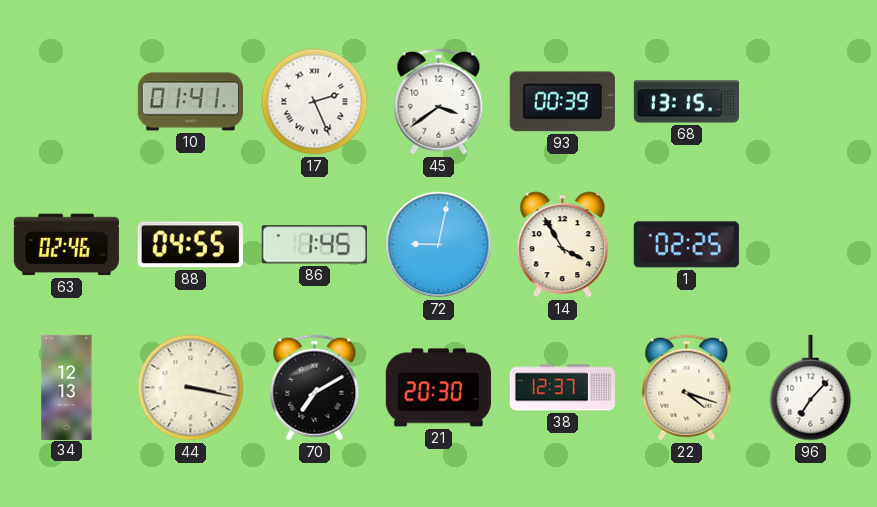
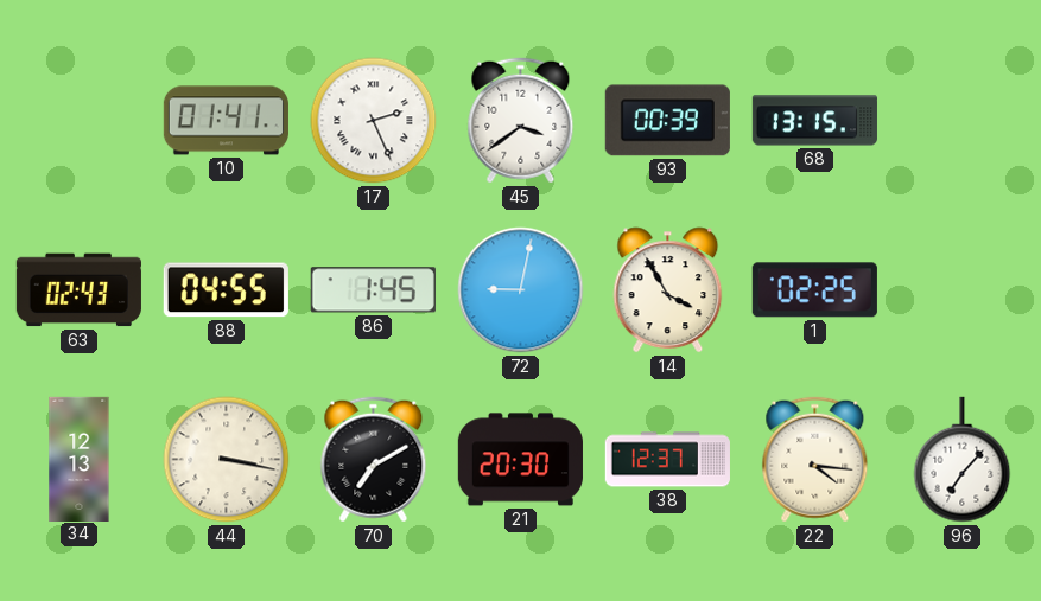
63: 02:46 -> 02:43
22: 4:18 -> 4:16
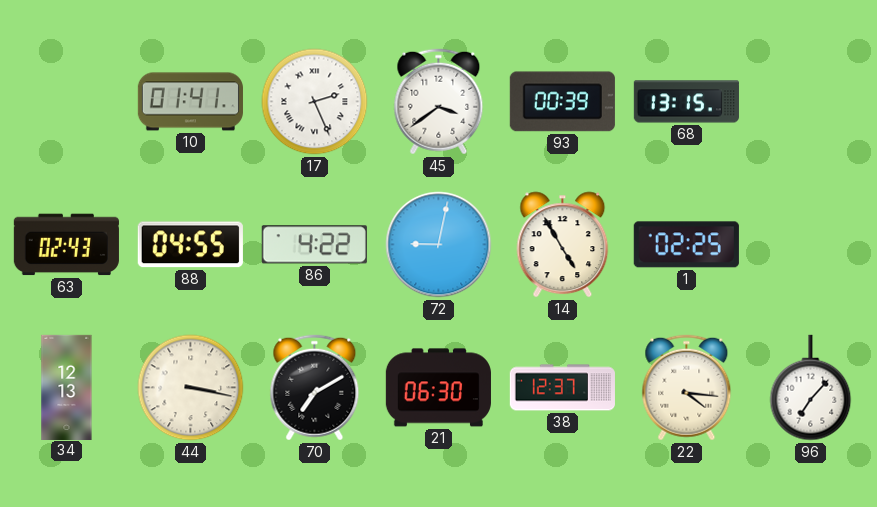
86: 1:45 -> 4:22
14: 3:55 -> 4:55
21: 20:30 -> 06:30
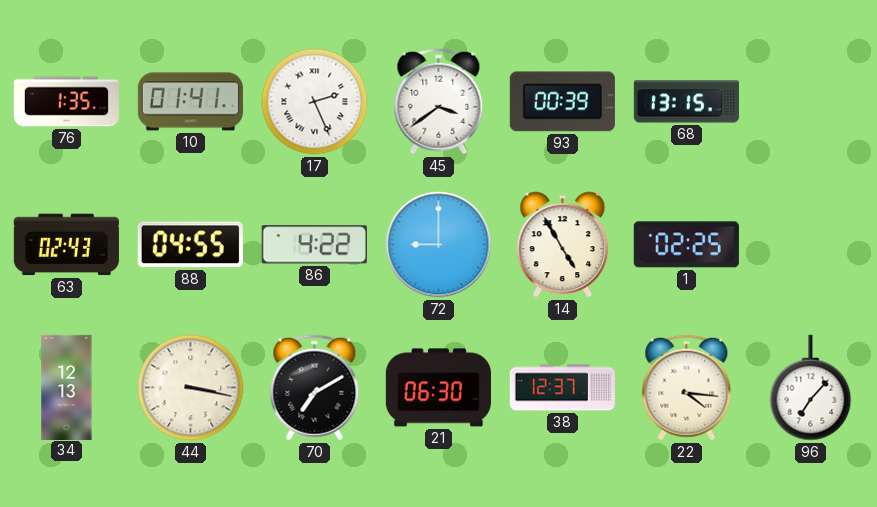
76: none -> 1:35
72: 9:02 -> 9:00
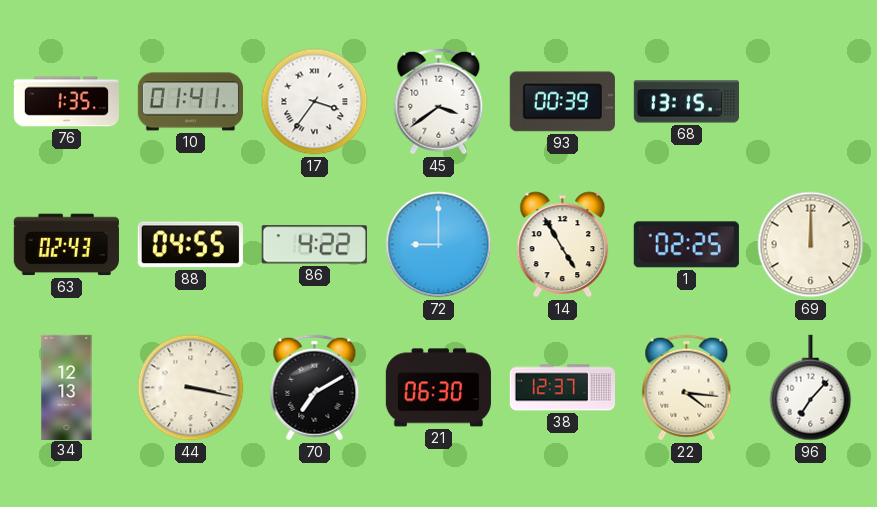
17: 2:26 -> 3:36
69: none -> 12:00
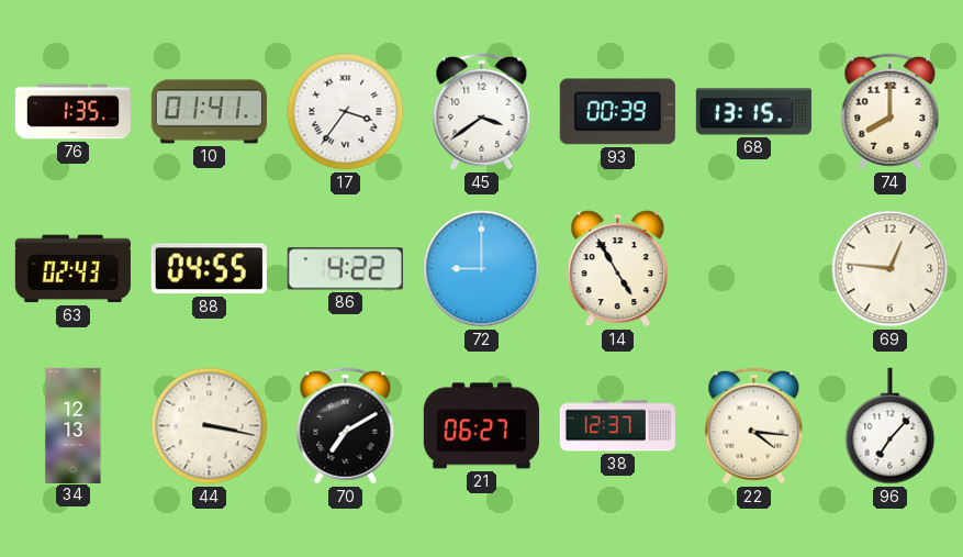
74: none -> 8:00
1: 02:25 -> none
69: 12:00 -> 12:46
21: 06:30 -> 06:27
